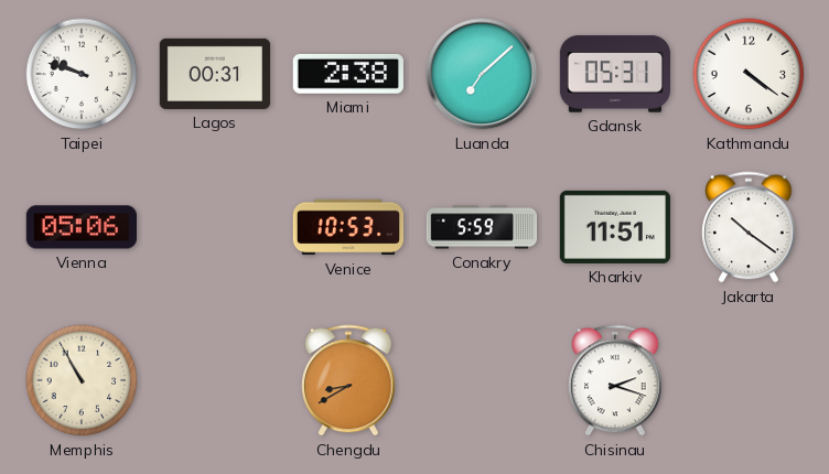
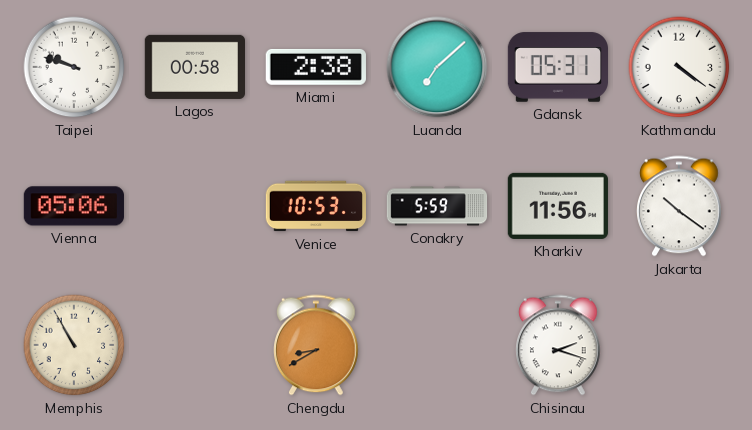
Lagos: 00:31 -> 00:58
Kharkiv: 11:51 -> 11:56
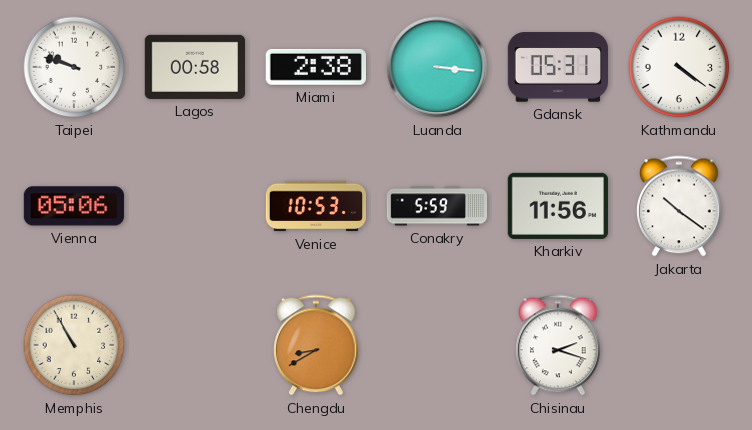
Luanda: 7:08 -> 3:16
